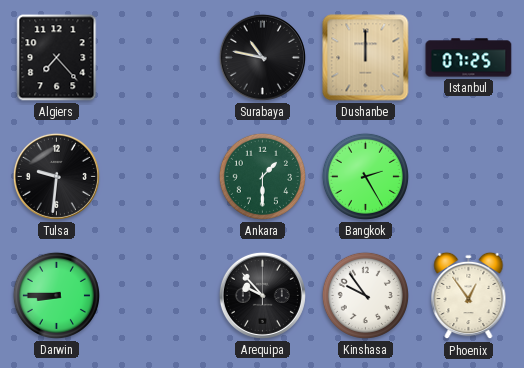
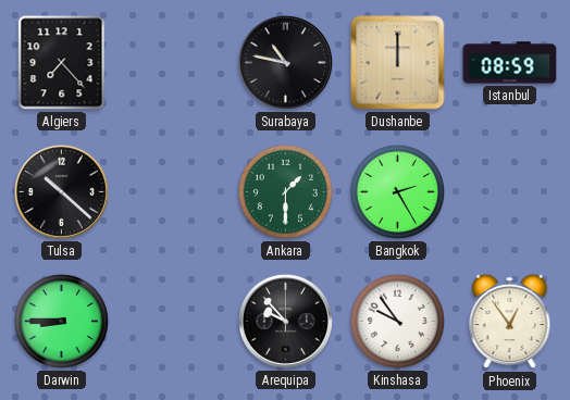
Istanbul: 07:25 -> 08:59
Tulsa: 9:31 -> 10:22
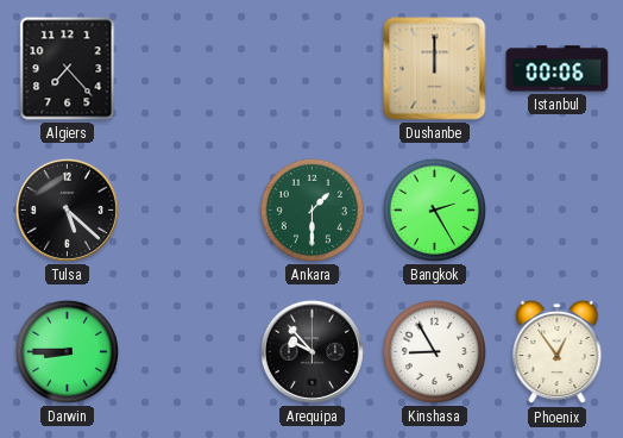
Surabaya: 10:47 -> none
Istanbul: 08:59 -> 00:06
Tulsa: 10:22 -> 5:22
Kinshasa: 9:54 -> 8:55
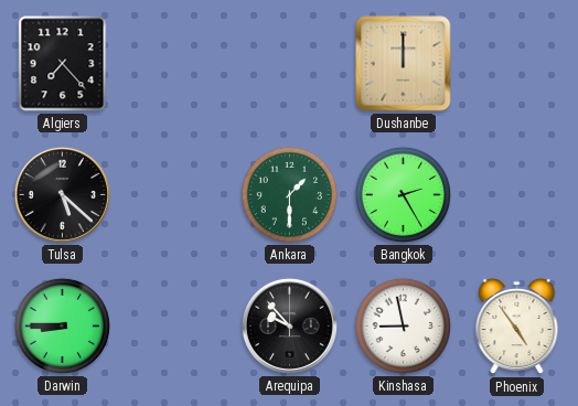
Istanbul: 00:06 -> none
Kinshasa: 8:55 -> 8:58
Phoenix: 12:54 -> 4:54
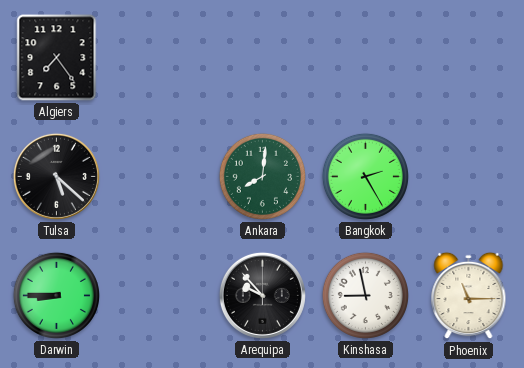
Algiers: 7:23 -> 7:24
Dushanbe: 12:00 -> none
Ankara: 1:30 -> 8:01
Phoenix: 4:54 -> 11:15
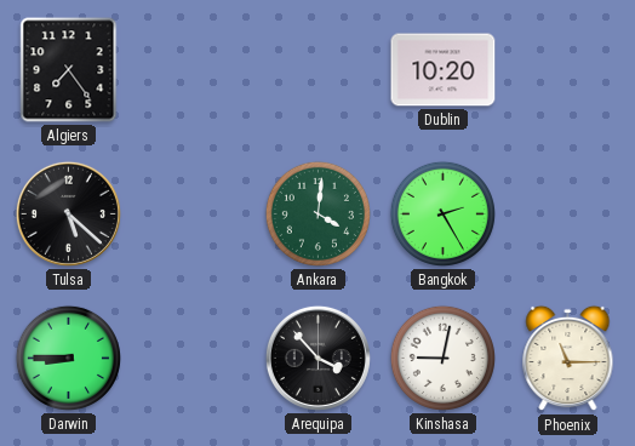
Dublin: none -> 10:20
Ankara: 8:01 -> 4:01
Arequipa: 9:53 -> 3:53
Kinshasa: 8:58 -> 9:02
